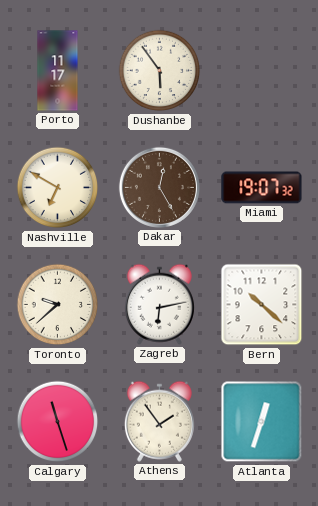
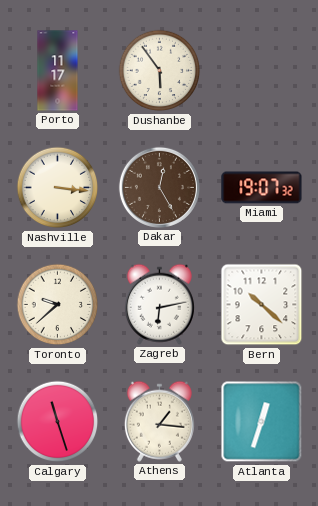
Nashville: 6:50 -> 3:16
Athens: 1:54 -> 1:16
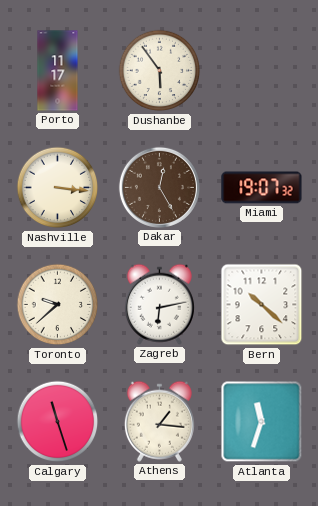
Atlanta: 12:33 -> 11:33
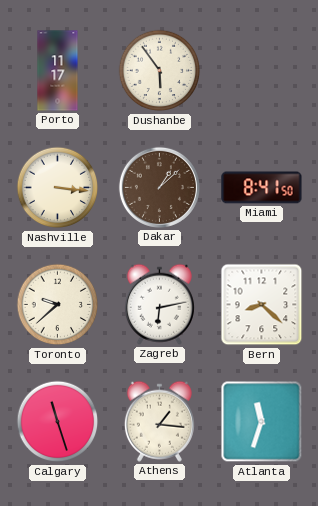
Dakar: 12:25 -> 1:08
Miami: 19:07 -> 8:41
Bern: 10:22 -> 8:22
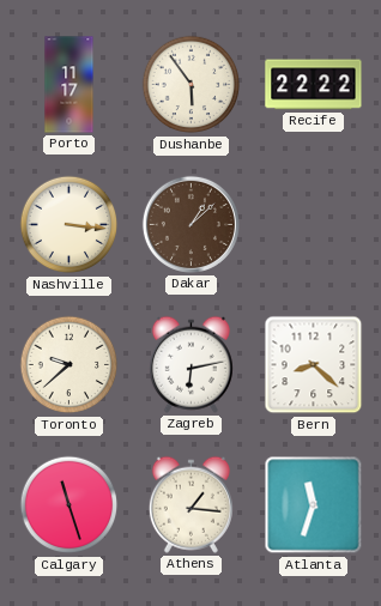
Recife: none -> 22:22
Miami: 8:41 -> none
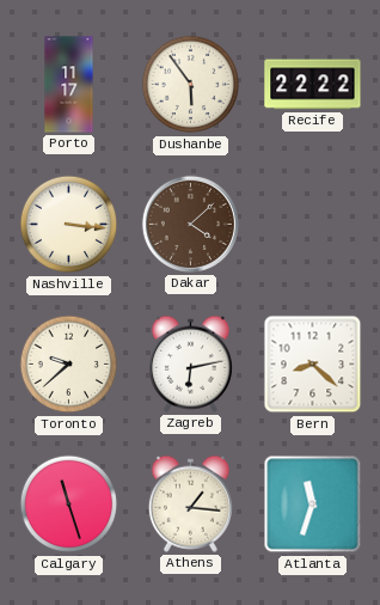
Dakar: 1:08 -> 4:08
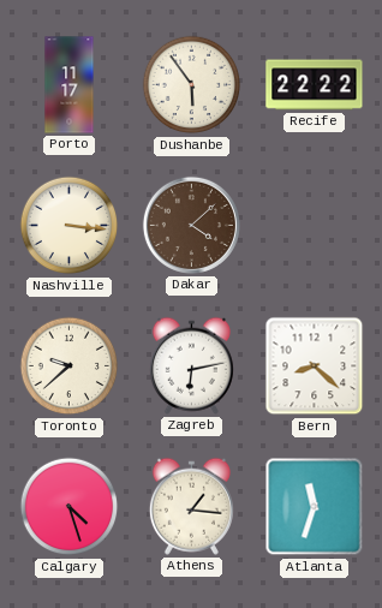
Calgary: 11:27 -> 4:27
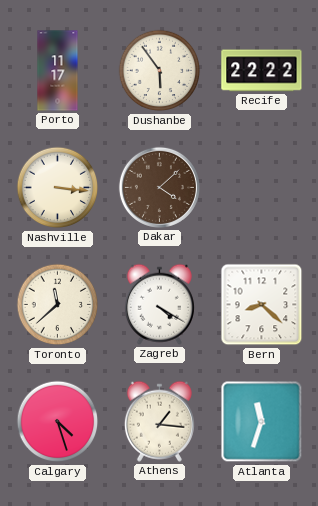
Toronto: 9:38 -> 11:38
Zagreb: 6:13 -> 4:20
